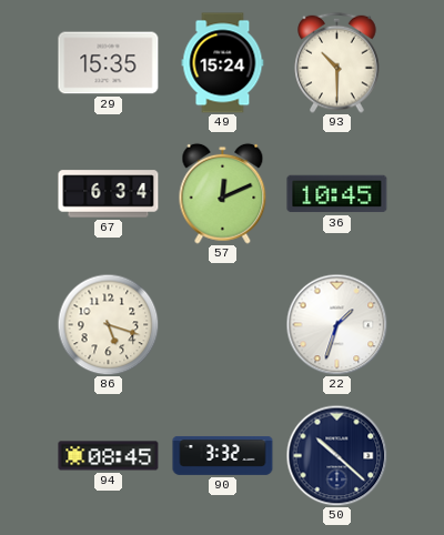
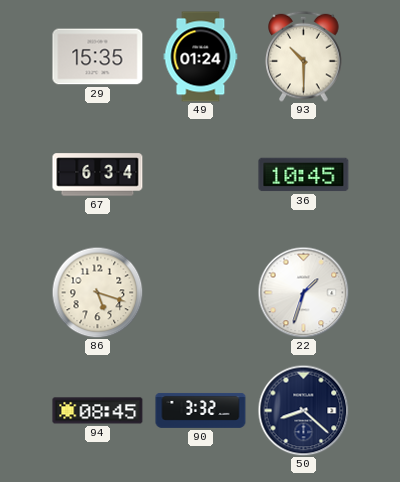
49: 15:24 -> 01:24
57: 12:11 -> none
50: 10:22 -> 8:22
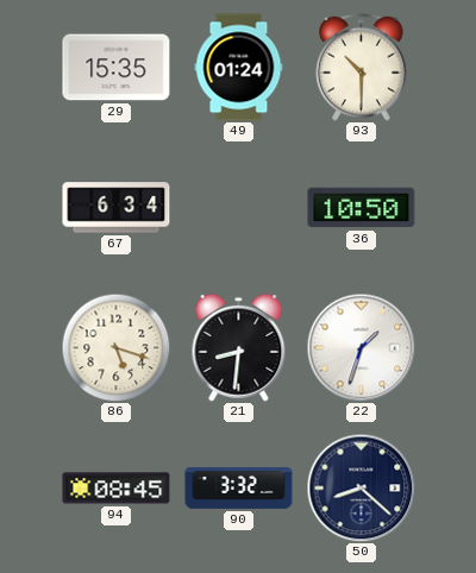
36: 10:45 -> 10:50
21: none -> 8:31
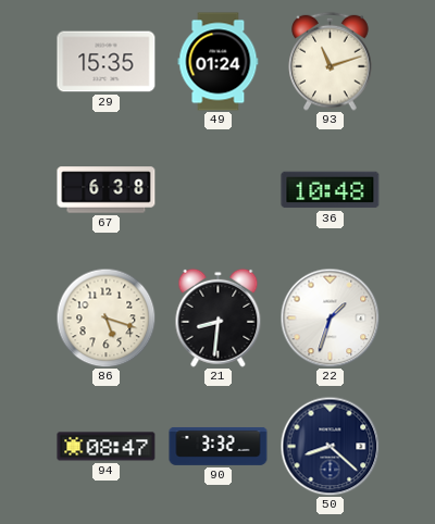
93: 10:30 -> 11:12
67: 6:34 -> 6:38
36: 10:50 -> 10:48
94: 08:45 -> 08:47
